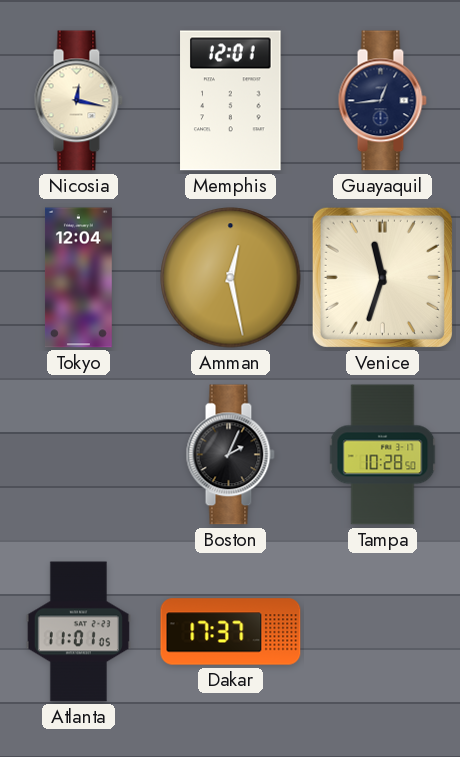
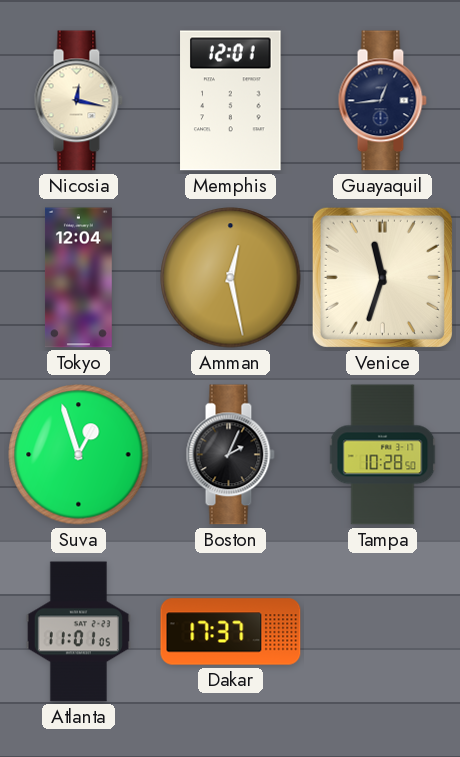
Suva: none -> 12:57
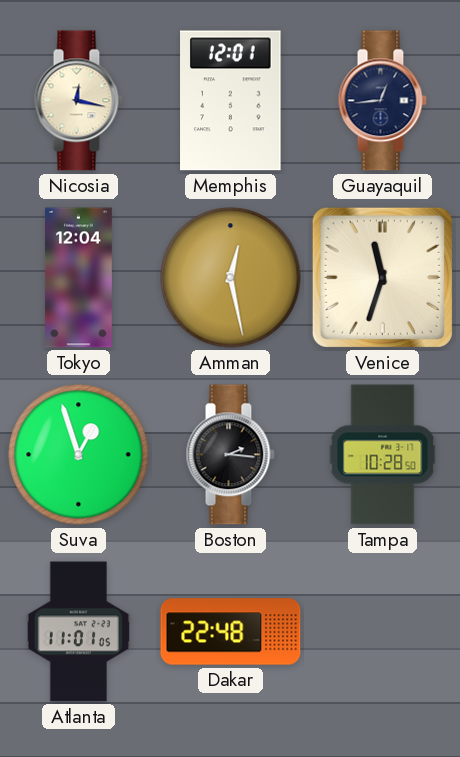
Boston: 2:04 -> 2:16
Dakar: 17:37 -> 22:48
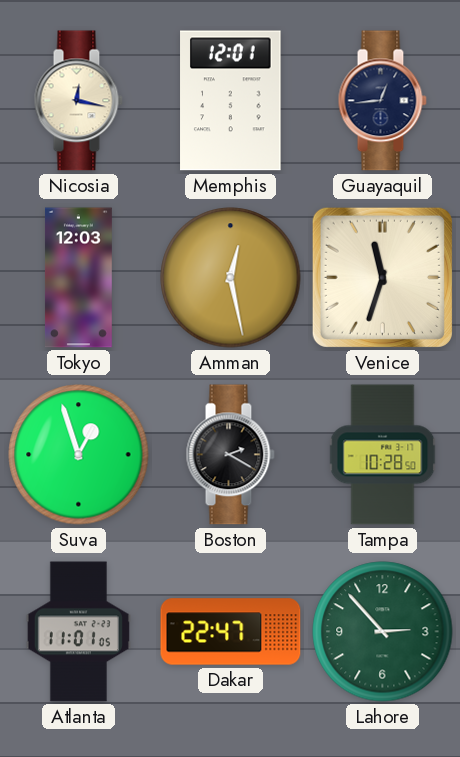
Tokyo: 12:04 -> 12:03
Boston: 2:16 -> 2:20
Dakar: 22:48 -> 22:47
Lahore: none -> 2:53
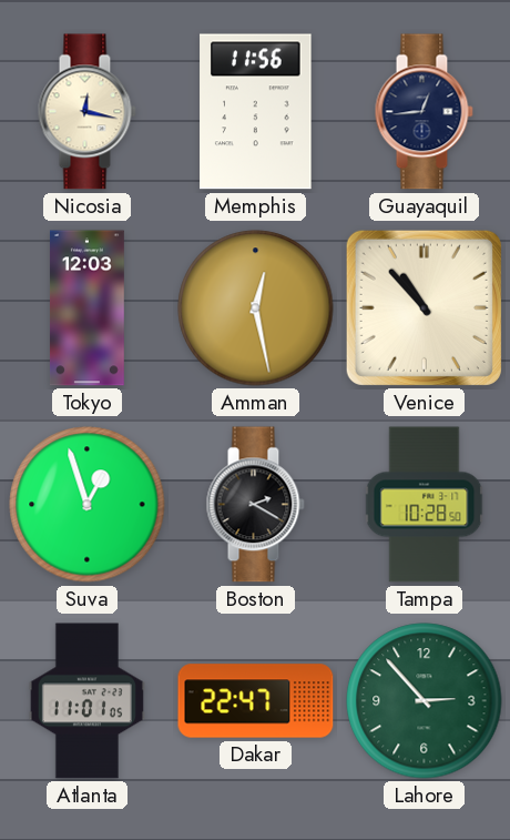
Memphis: 12:01 -> 11:56
Venice: 11:33 -> 10:53
